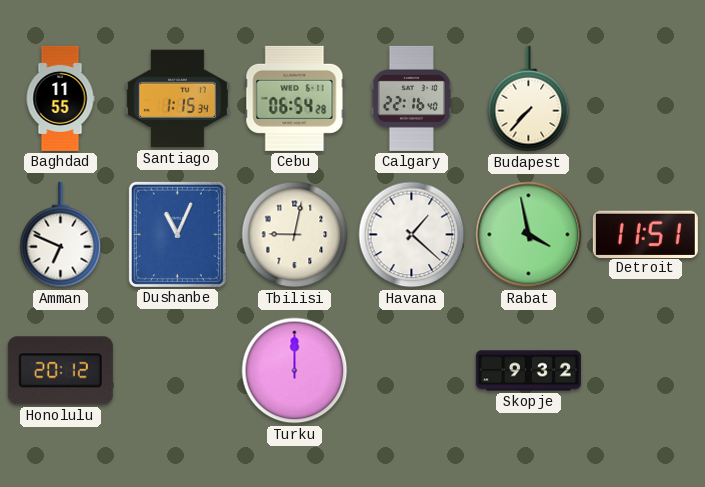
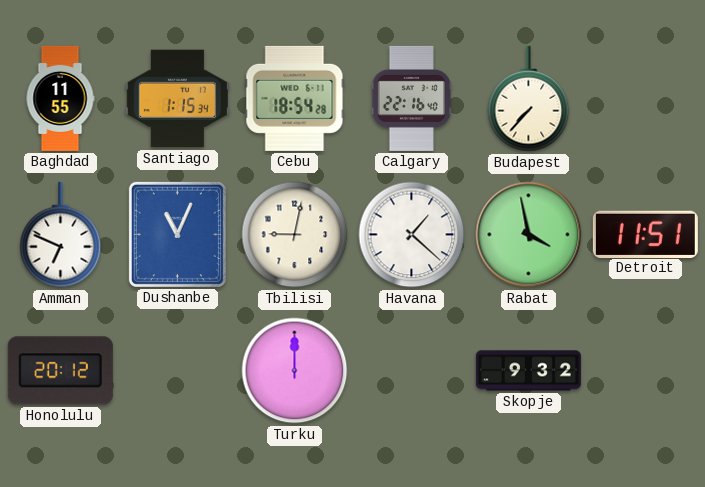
Cebu: 06:54 -> 18:54
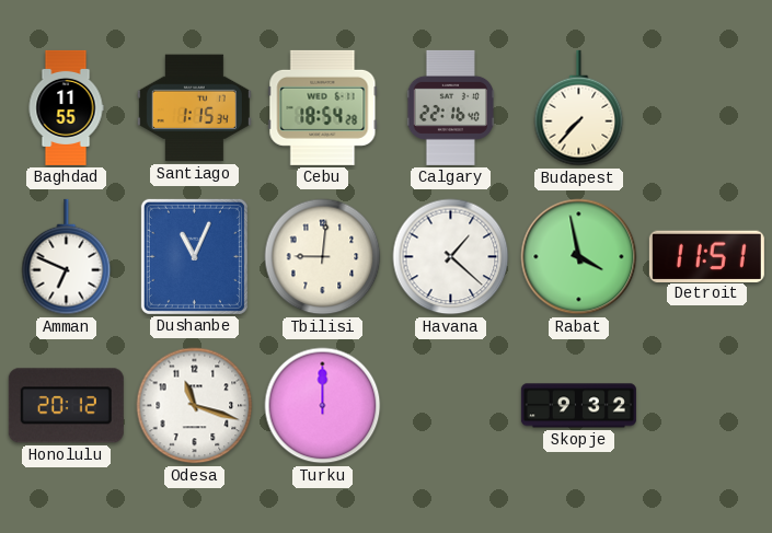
Tbilisi: 9:02 -> 9:01
Odesa: none -> 11:18
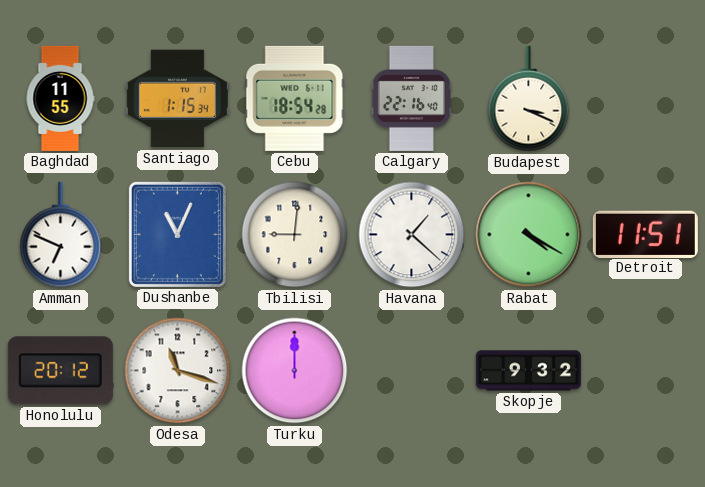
Budapest: 7:37 -> 3:19
Rabat: 3:58 -> 4:20
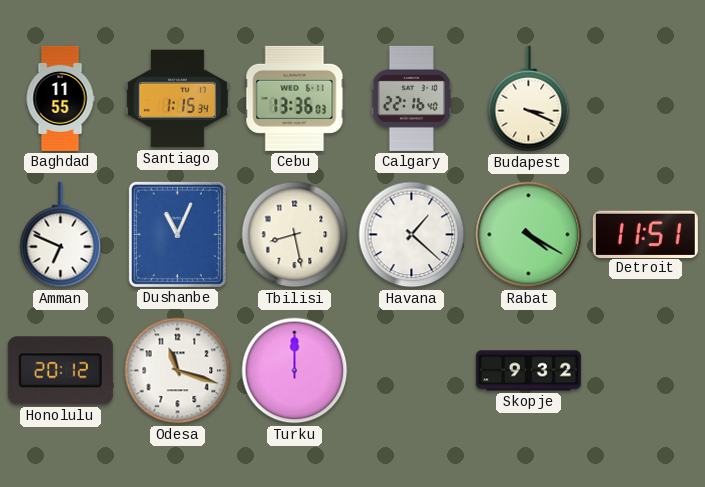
Cebu: 18:54 -> 13:36
Tbilisi: 9:01 -> 8:28
